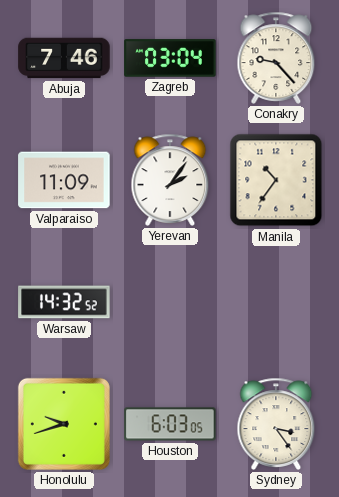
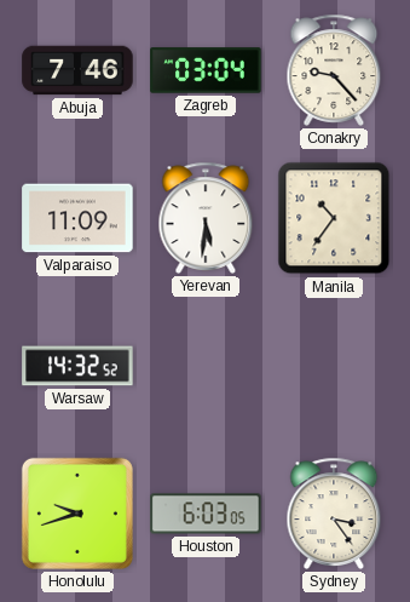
Yerevan: 2:06 -> 5:31
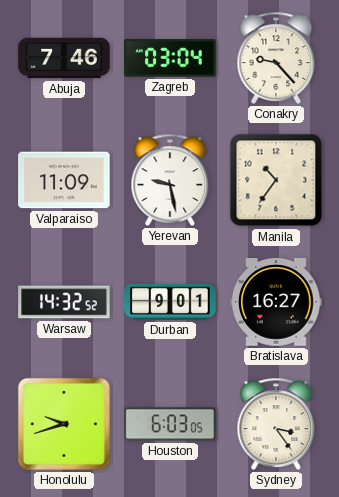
Yerevan: 5:31 -> 9:28
Durban: none -> 9:01
Bratislava: none -> 16:27
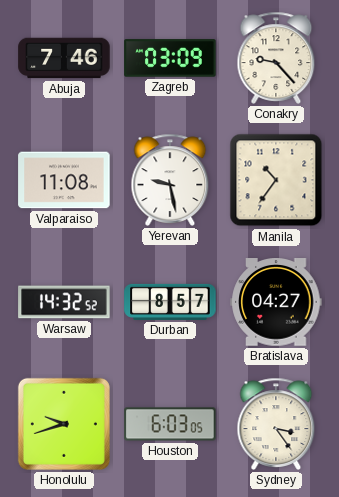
Zagreb: 03:04 -> 03:09
Valparaiso: 11:09 -> 11:08
Durban: 9:01 -> 8:57
Bratislava: 16:27 -> 04:27
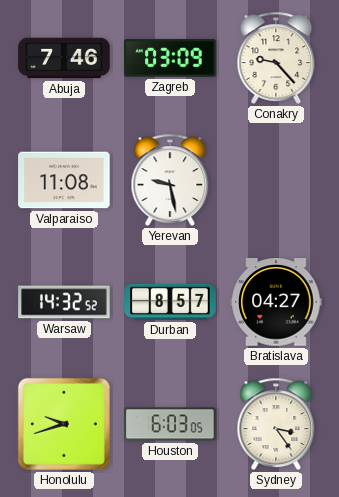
Manila: 10:36 -> none
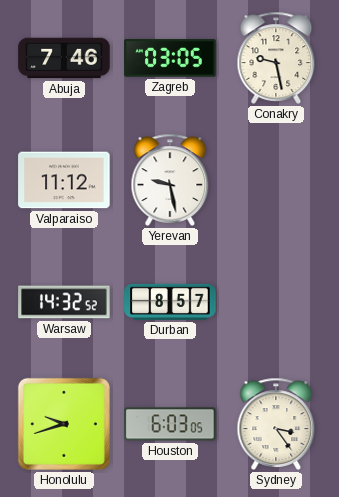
Zagreb: 03:09 -> 03:05
Conakry: 9:23 -> 9:28
Valparaiso: 11:08 -> 11:12
Bratislava: 04:27 -> none
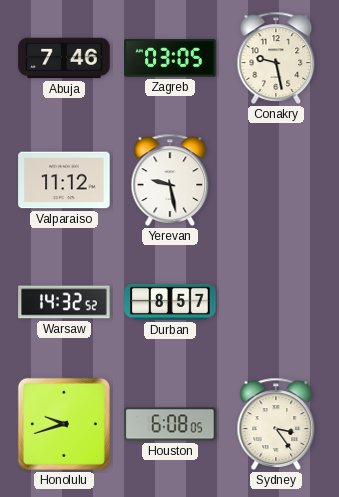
Houston: 6:03 -> 6:08
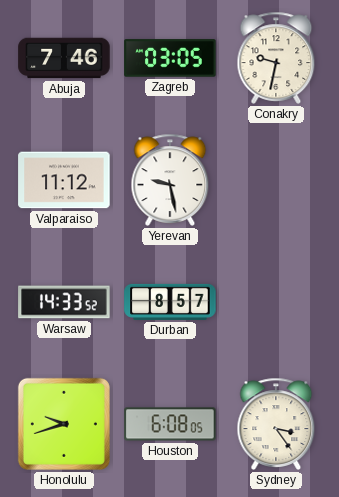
Conakry: 9:28 -> 9:32
Warsaw: 14:32 -> 14:33
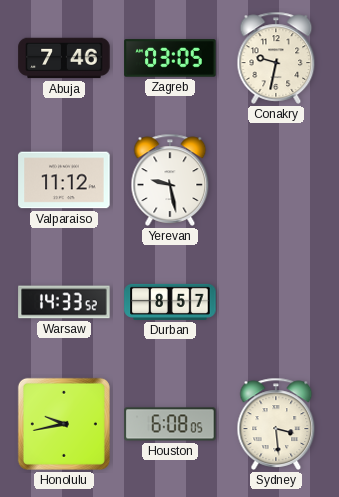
Honolulu: 9:42 -> 9:43
Sydney: 3:24 -> 3:29
